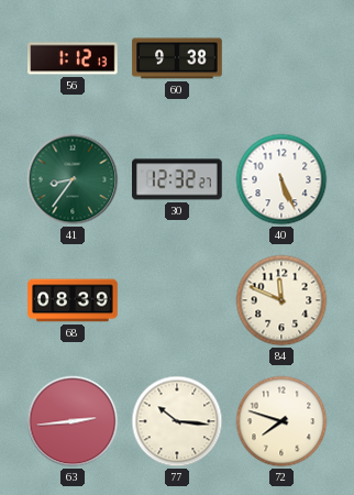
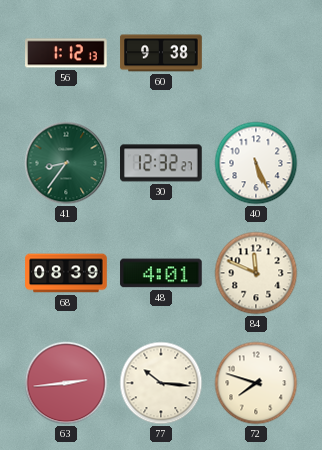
48: none -> 4:01
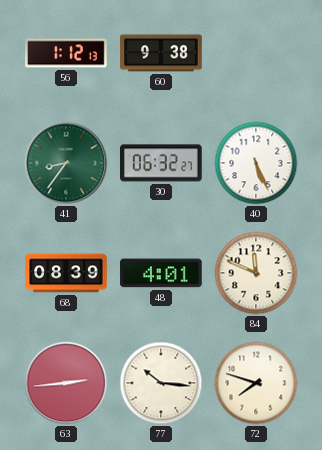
30: 12:32 -> 06:32
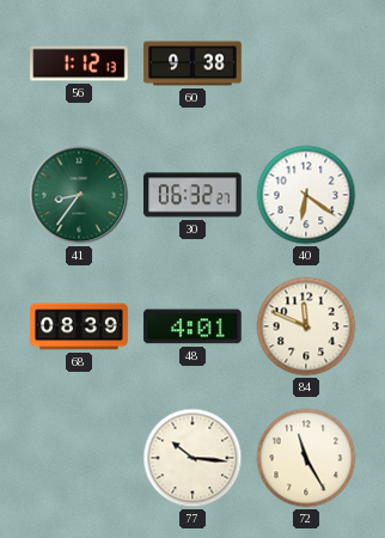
40: 5:26 -> 6:21
63: 2:44 -> none
72: 7:48 -> 11:25
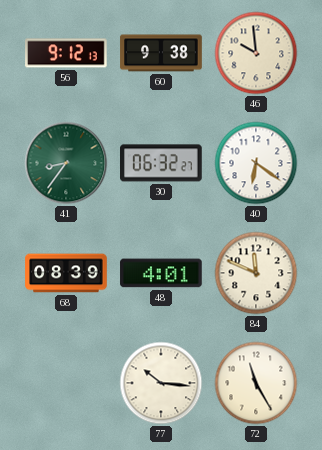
56: 1:12 -> 9:12
46: none -> 9:59
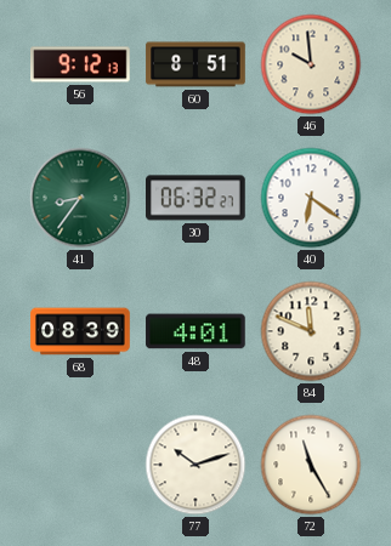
60: 9:38 -> 8:51
77: 10:16 -> 10:12
